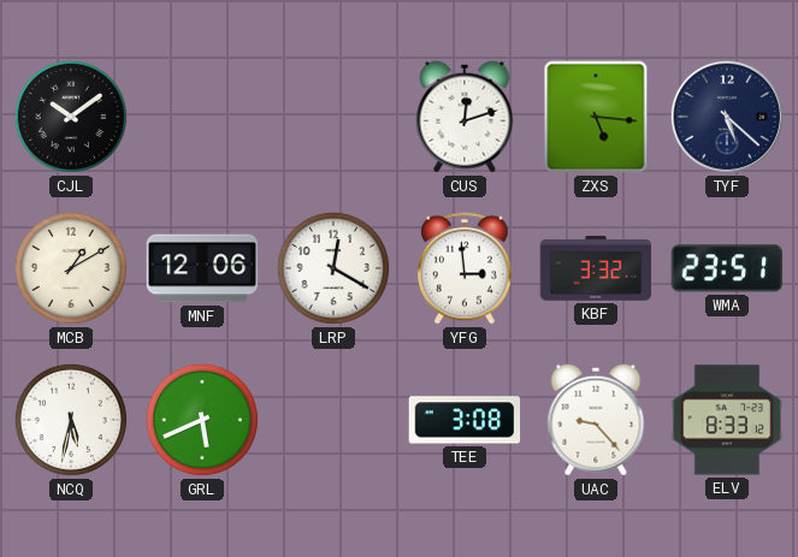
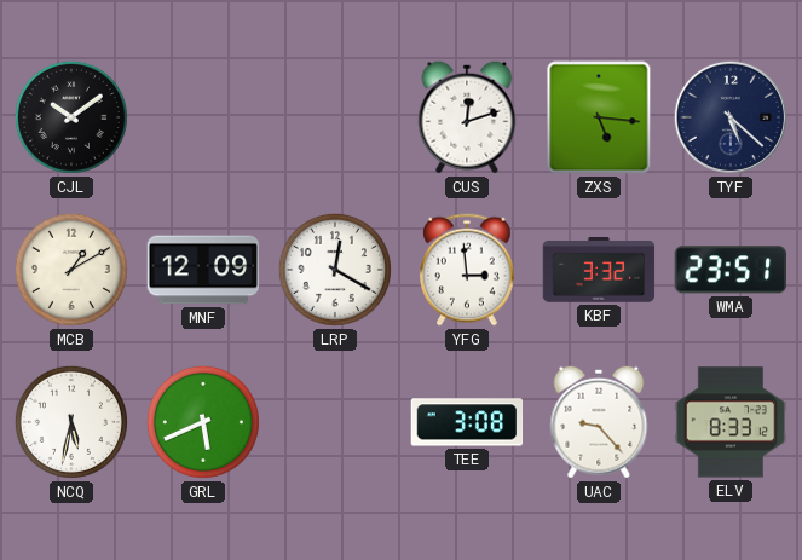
MNF: 12:06 -> 12:09
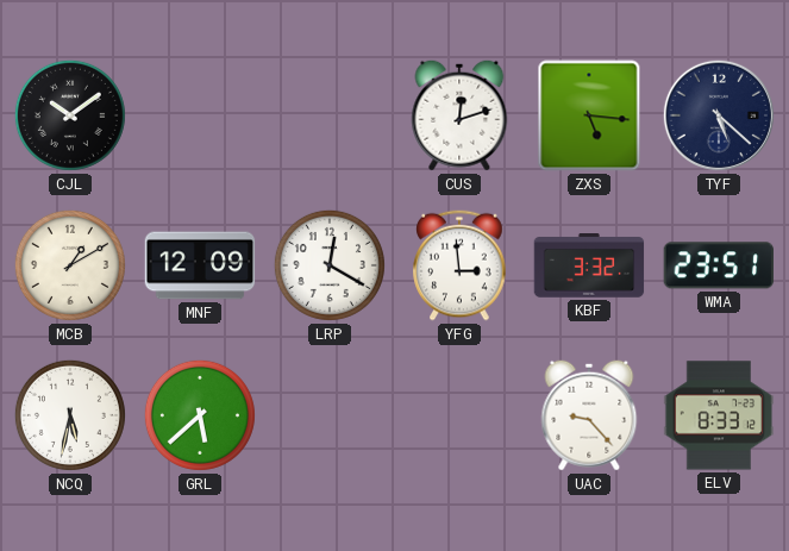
GRL: 5:41 -> 5:38
TEE: 3:08 -> none
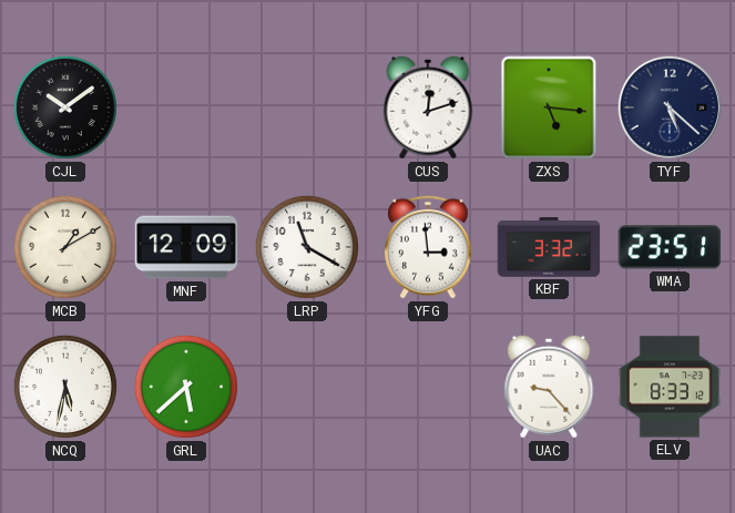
LRP: 12:20 -> 11:20
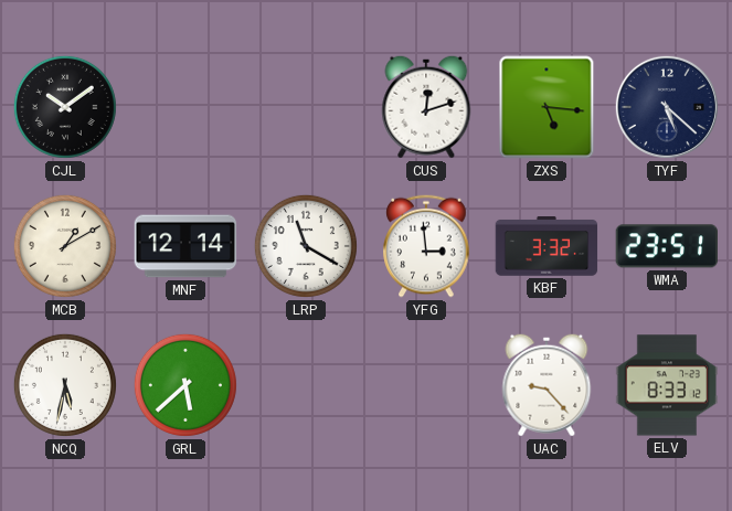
MNF: 12:09 -> 12:14
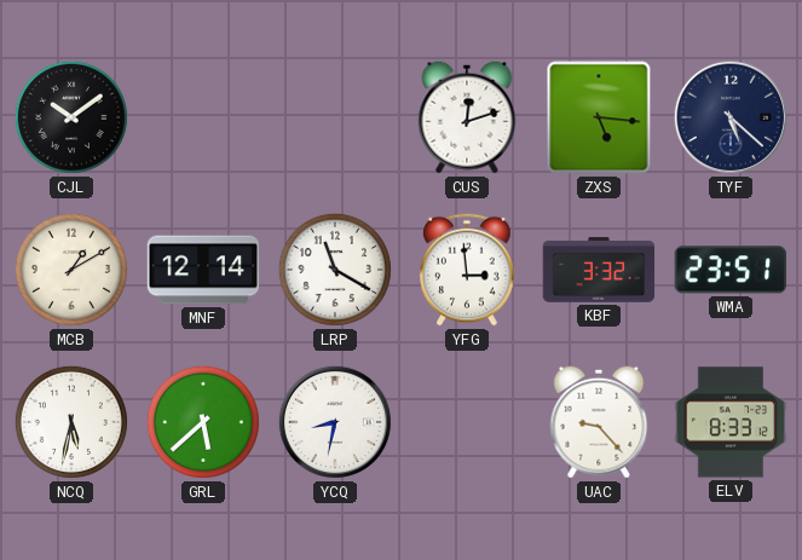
YCQ: none -> 8:32
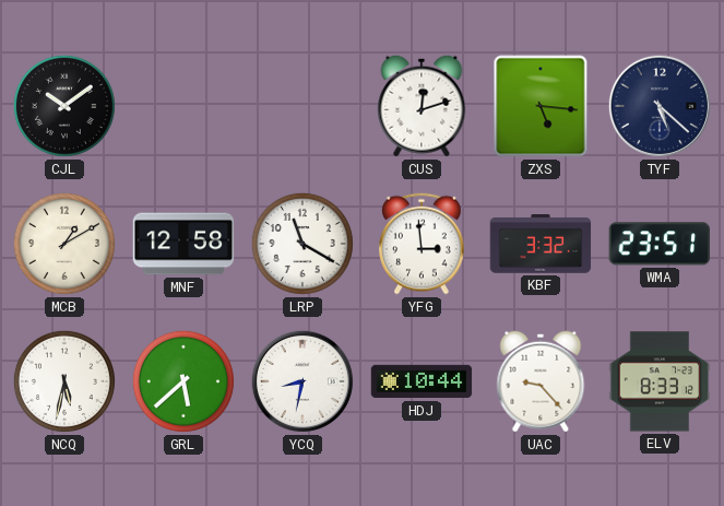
MNF: 12:14 -> 12:58
HDJ: none -> 10:44
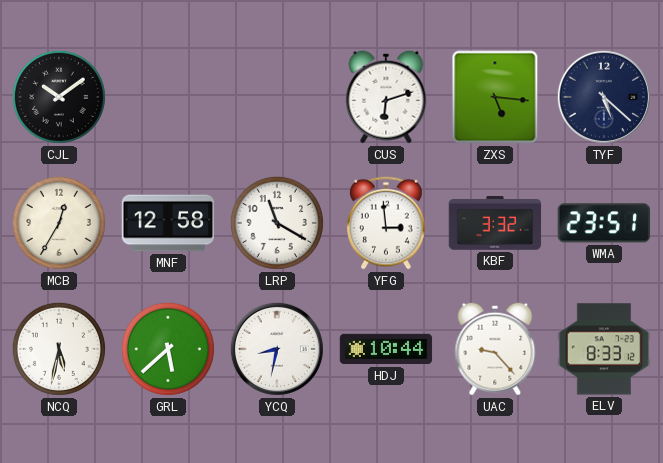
CUS: 12:12 -> 6:12
MCB: 1:10 -> 12:35
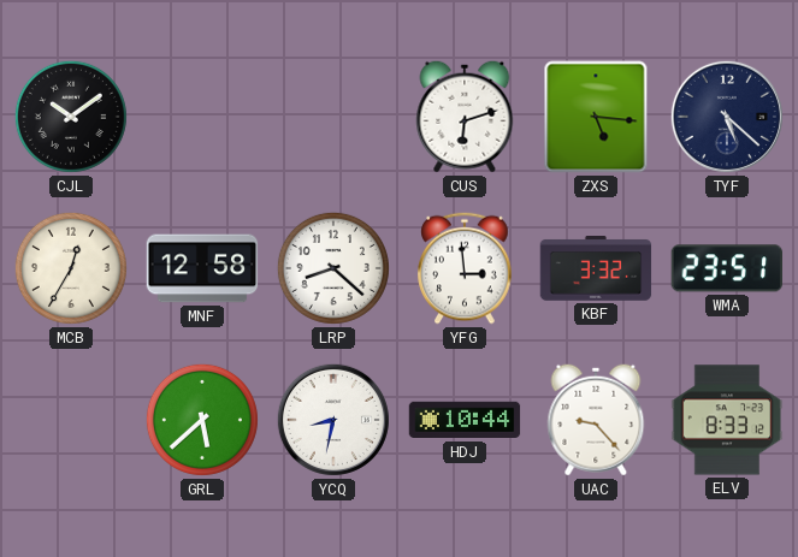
LRP: 11:20 -> 8:22
NCQ: 5:32 -> none
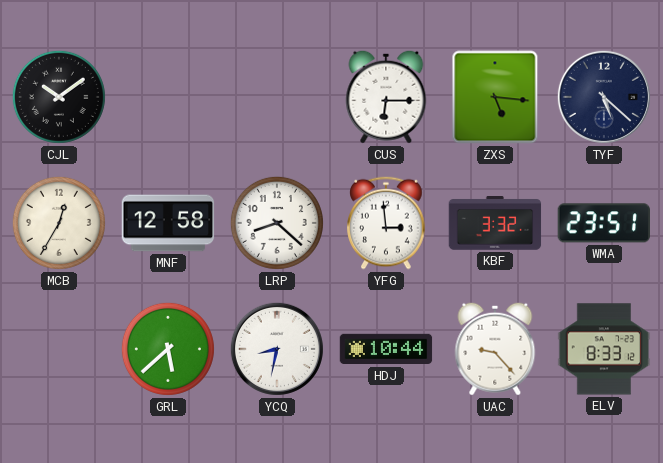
CUS: 6:12 -> 6:15
